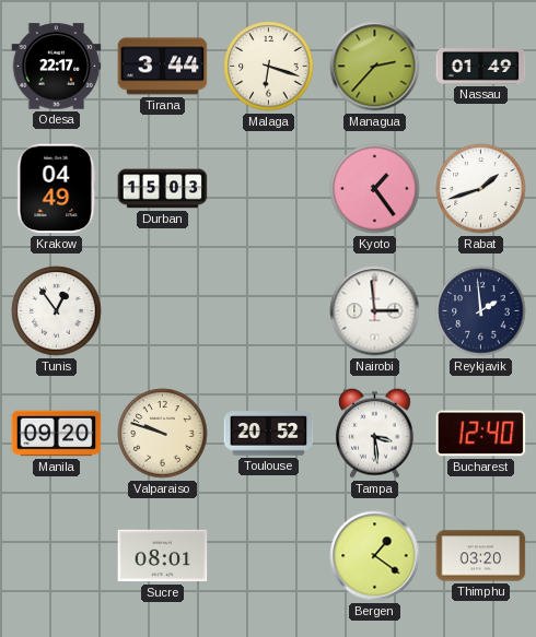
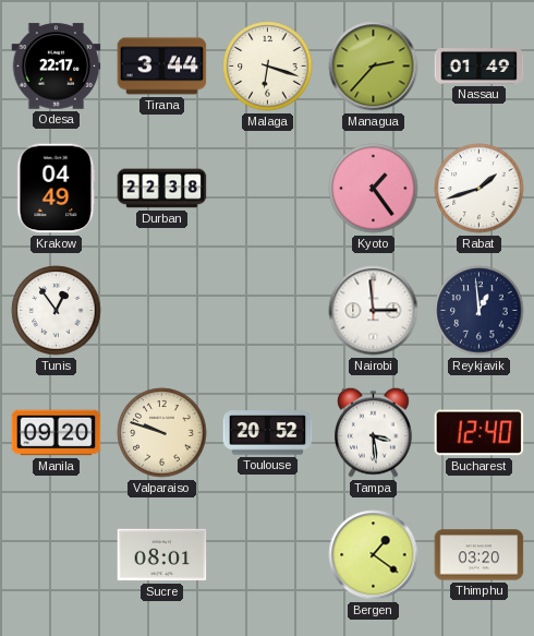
Durban: 15:03 -> 22:38
Reykjavik: 1:59 -> 12:59
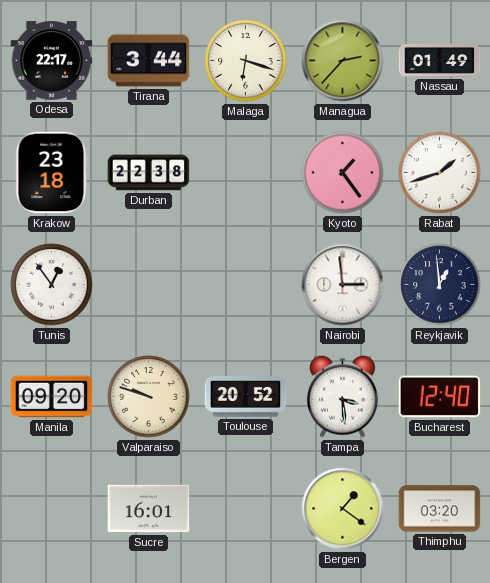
Krakow: 04:49 -> 23:18
Sucre: 08:01 -> 16:01
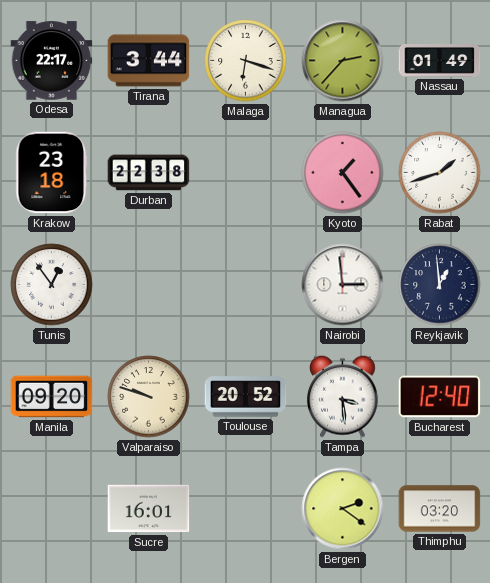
Bergen: 1:21 -> 2:21
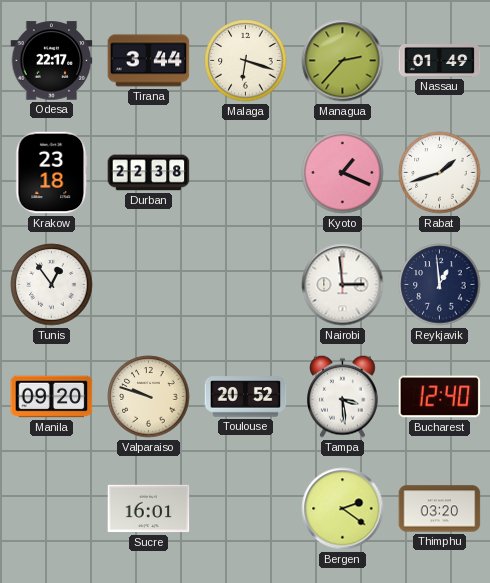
Kyoto: 1:24 -> 1:19
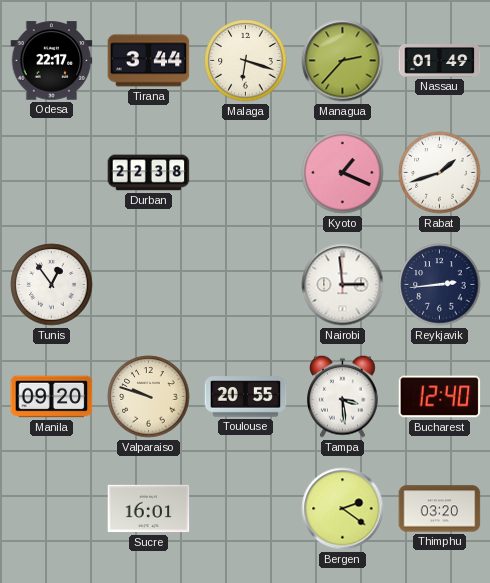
Krakow: 23:18 -> none
Reykjavik: 12:59 -> 2:44
Toulouse: 20:52 -> 20:55
